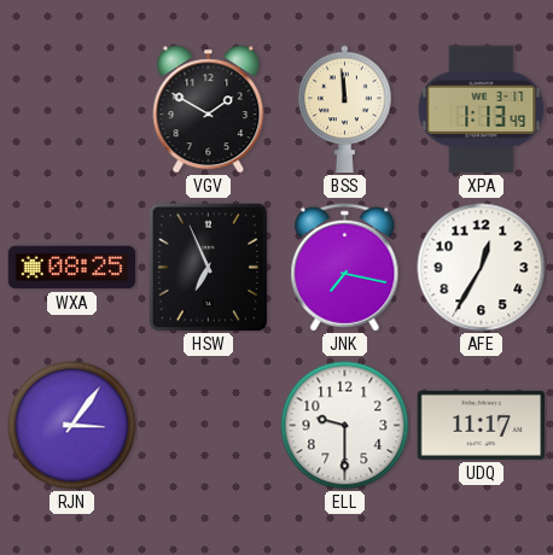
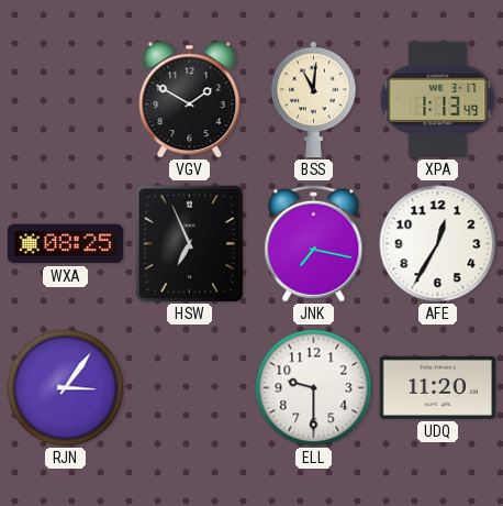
BSS: 11:59 -> 11:01
UDQ: 11:17 -> 11:20
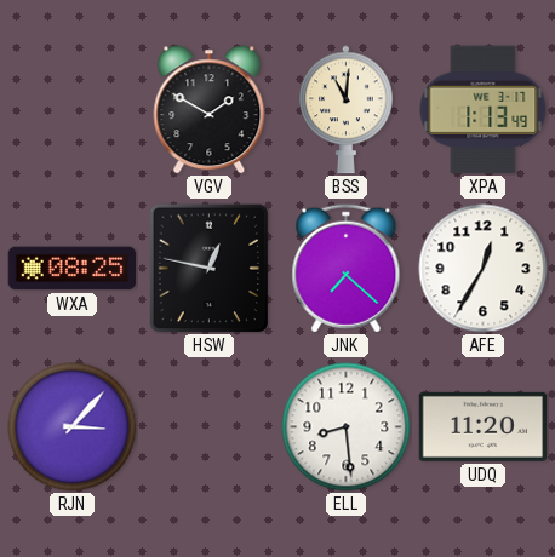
HSW: 6:56 -> 12:47
JNK: 7:17 -> 7:22
RJN: 3:06 -> 3:07
ELL: 9:30 -> 8:29
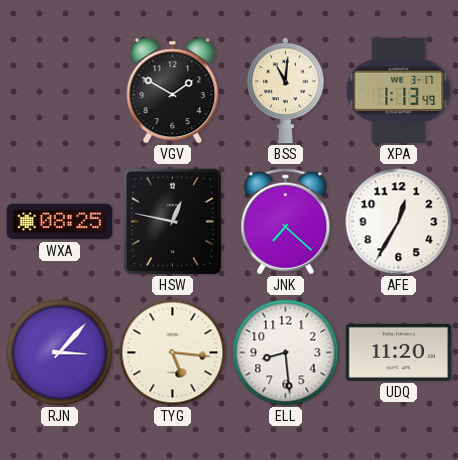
TYG: none -> 5:16
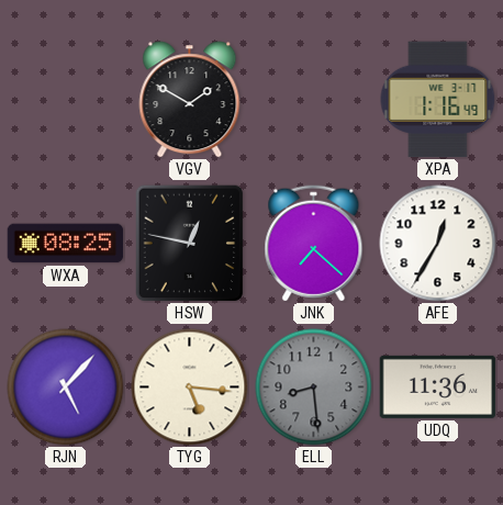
BSS: 11:01 -> none
XPA: 1:13 -> 1:16
RJN: 3:07 -> 5:07
ELL dial: white -> grey
UDQ: 11:20 -> 11:36
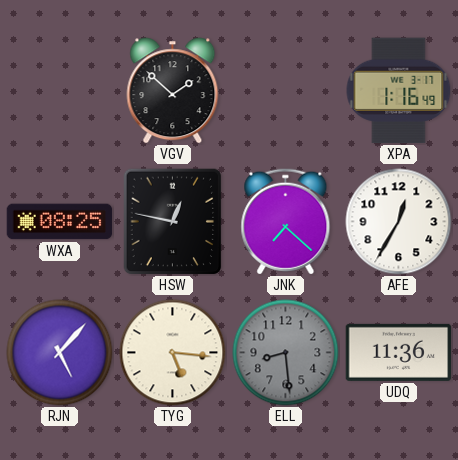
VGV: 1:50 -> 1:52
